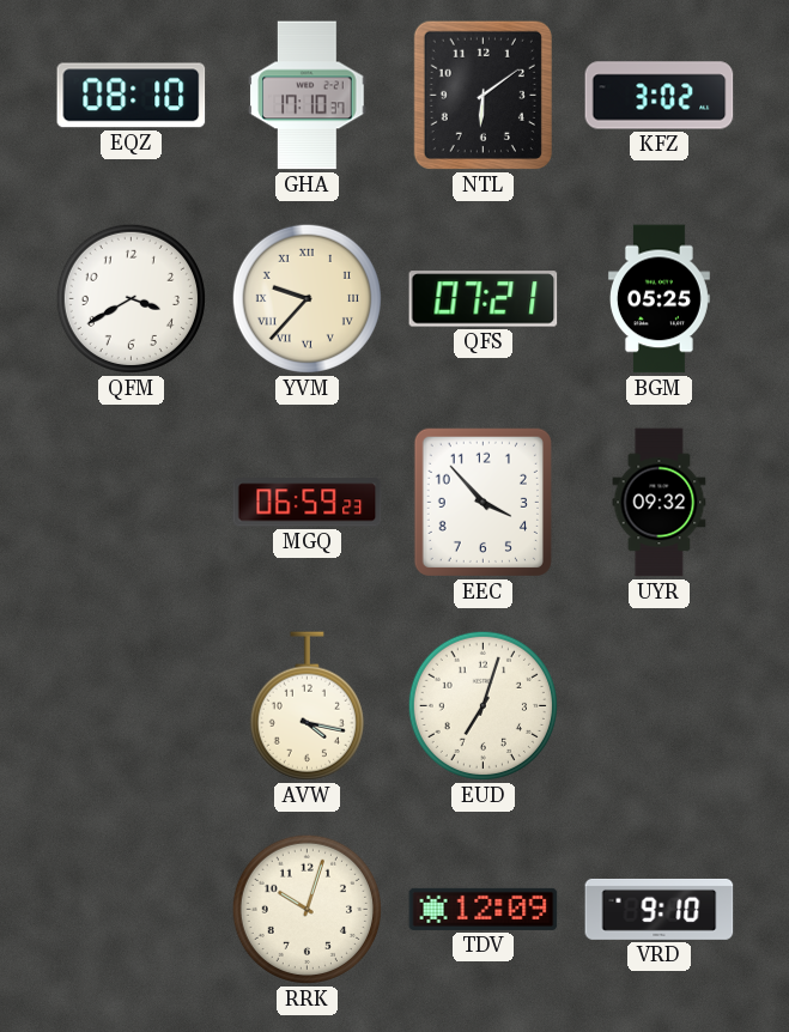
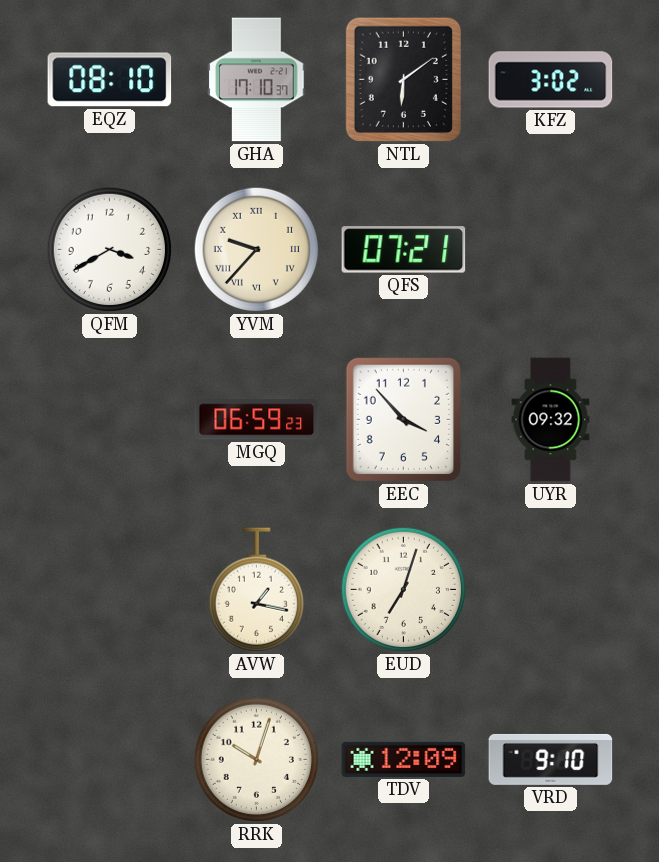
BGM: 05:25 -> none
AVW: 4:17 -> 1:17
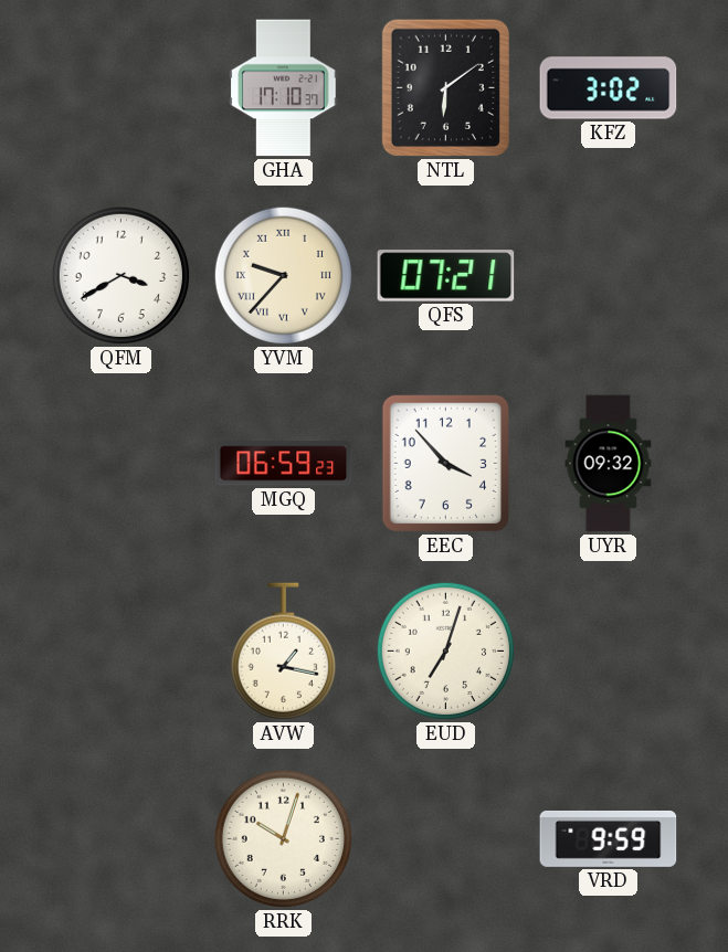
EQZ: 08:10 -> none
TDV: 12:09 -> none
VRD: 9:10 -> 9:59
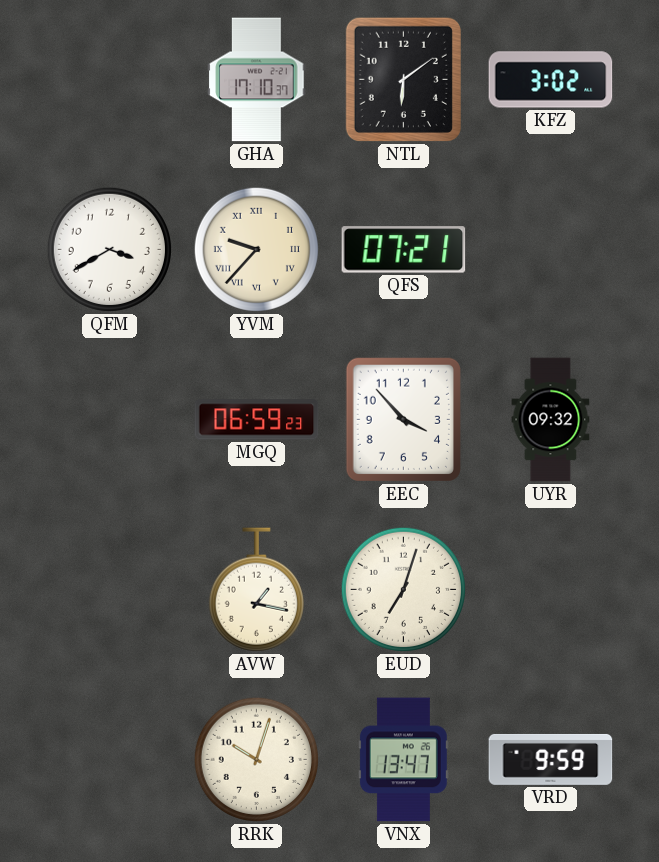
VNX: none -> 13:47
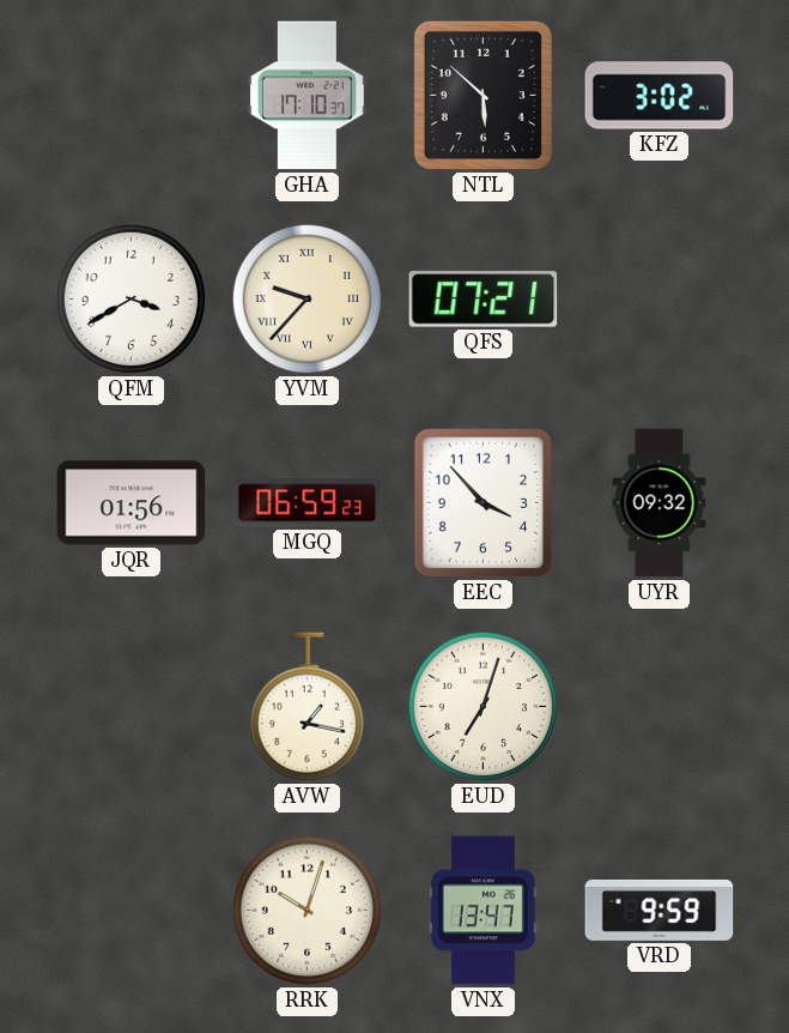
NTL: 6:09 -> 5:52
JQR: none -> 01:56
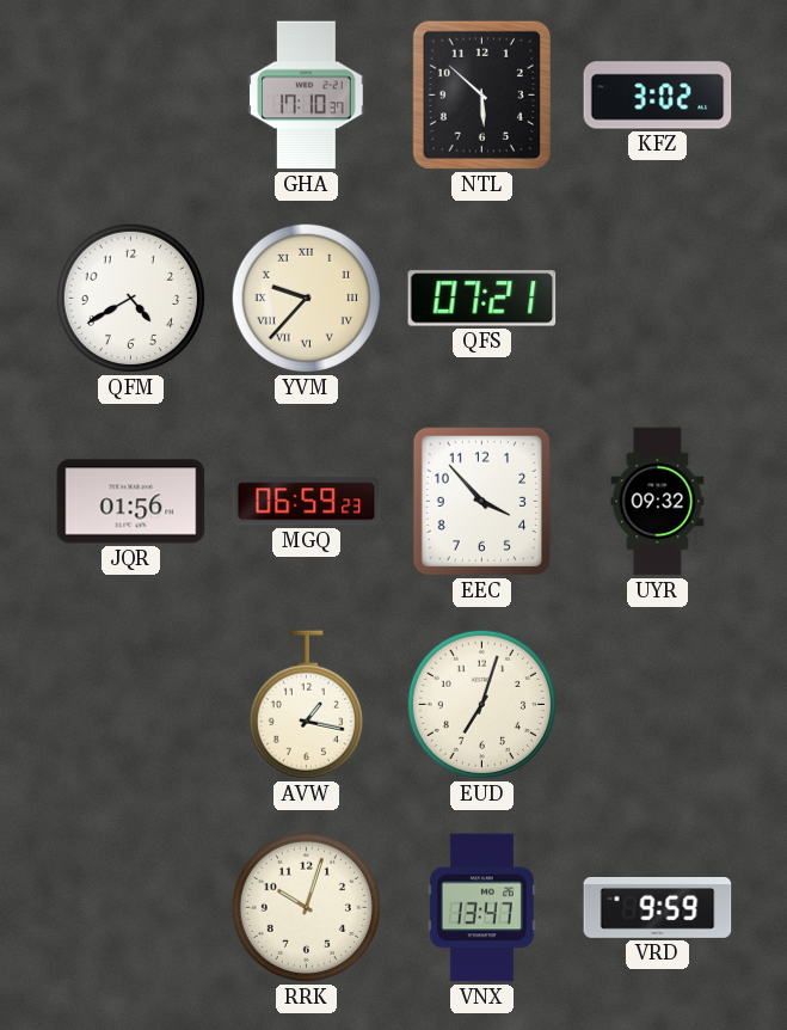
QFM: 3:40 -> 4:40
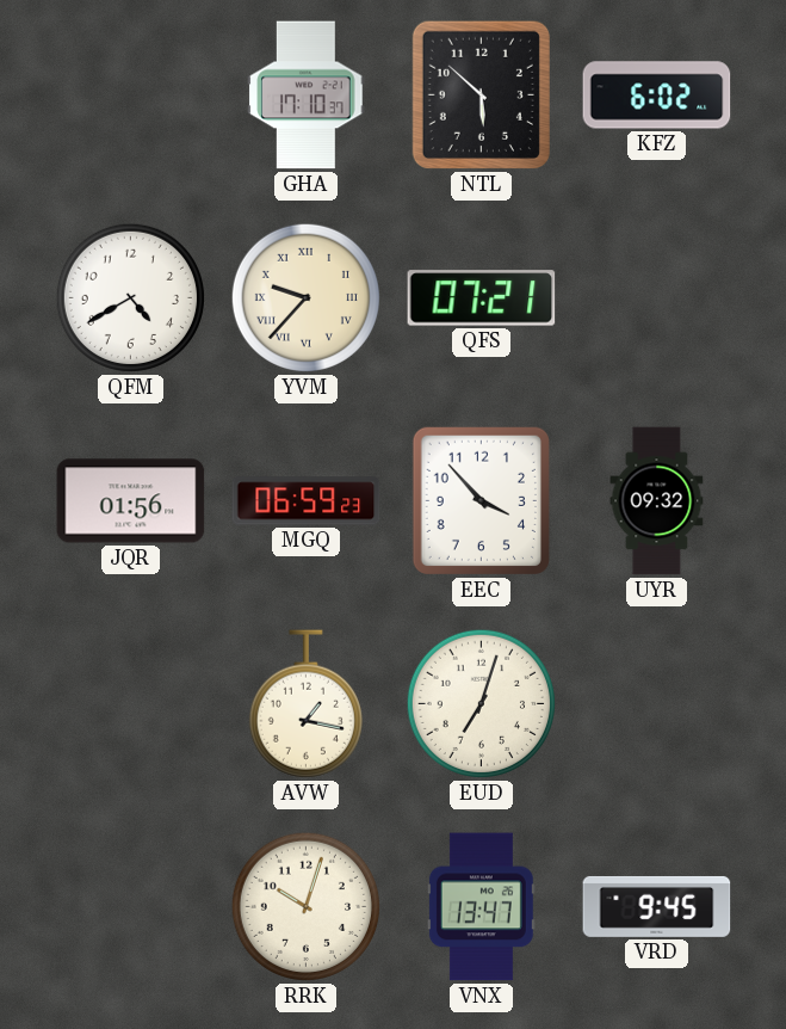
KFZ: 3:02 -> 6:02
VRD: 9:59 -> 9:45
